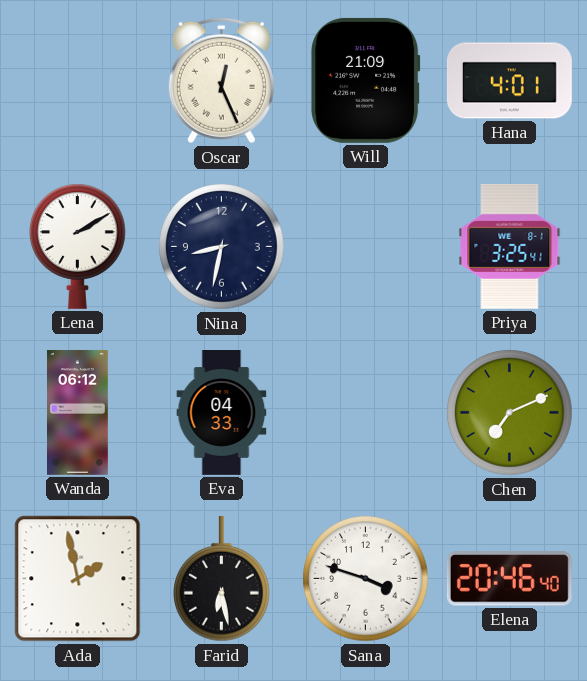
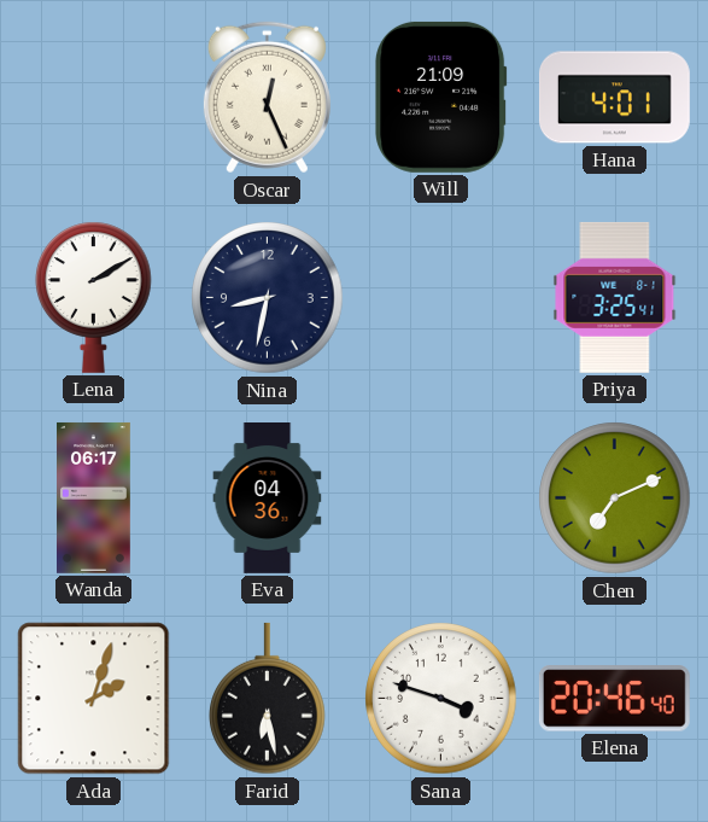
Wanda: 06:12 -> 06:17
Eva: 04:33 -> 04:36
Ada: 1:58 -> 2:03
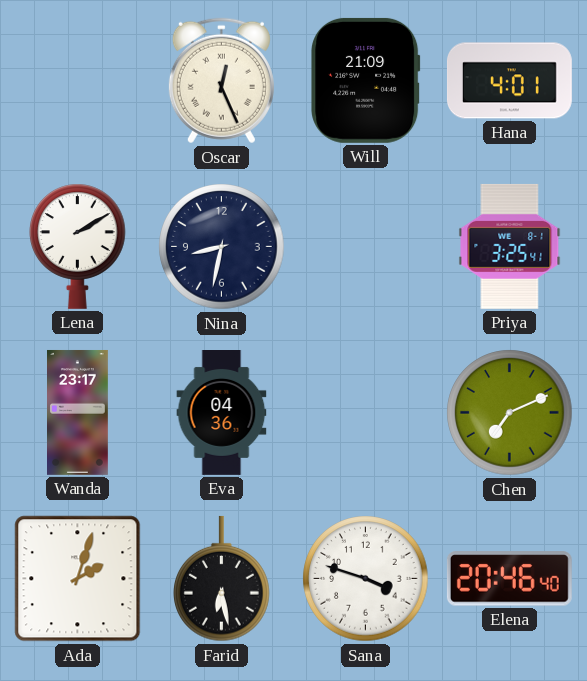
Wanda: 06:17 -> 23:17
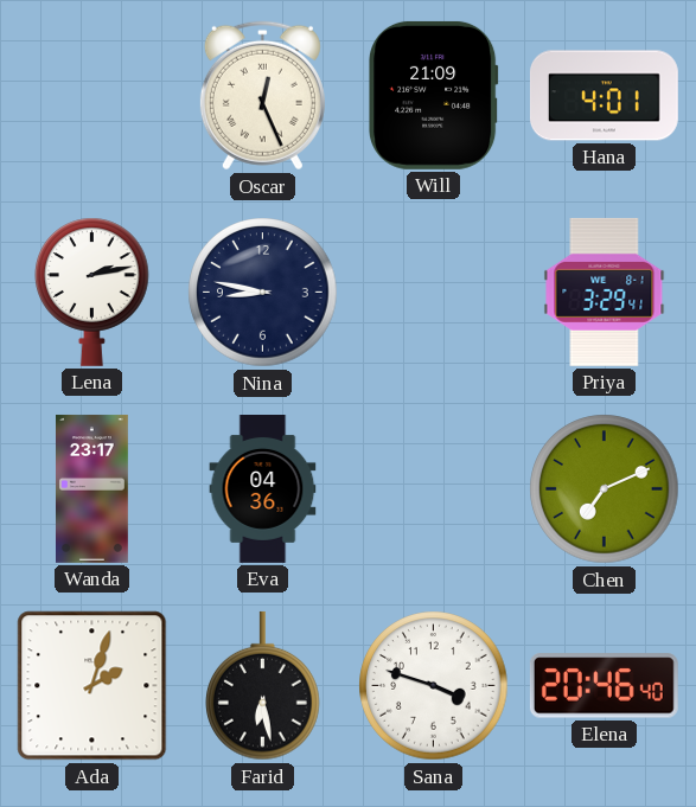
Lena: 2:10 -> 2:13
Nina: 8:32 -> 8:47
Priya: 3:25 -> 3:29
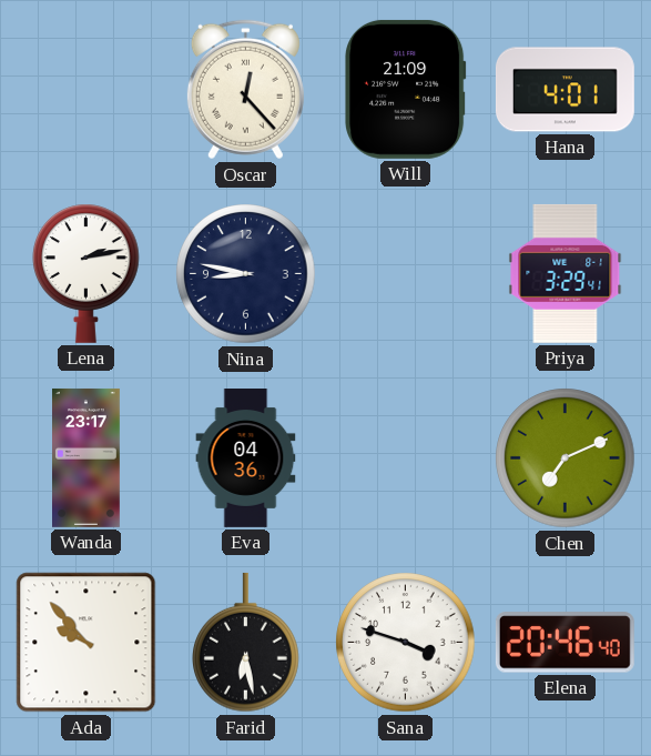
Oscar: 12:26 -> 12:23
Ada: 2:03 -> 9:53
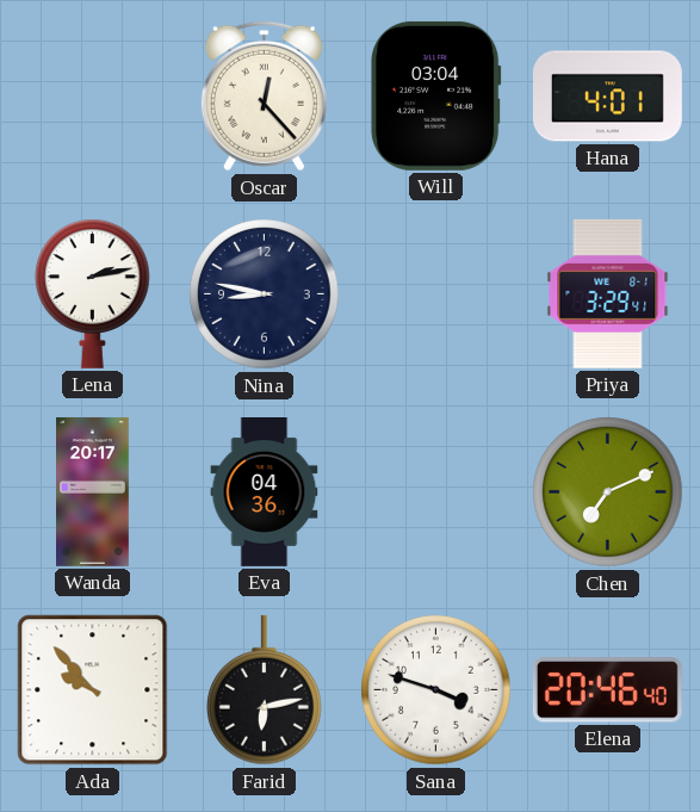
Will: 21:09 -> 03:04
Wanda: 23:17 -> 20:17
Farid: 6:28 -> 6:13
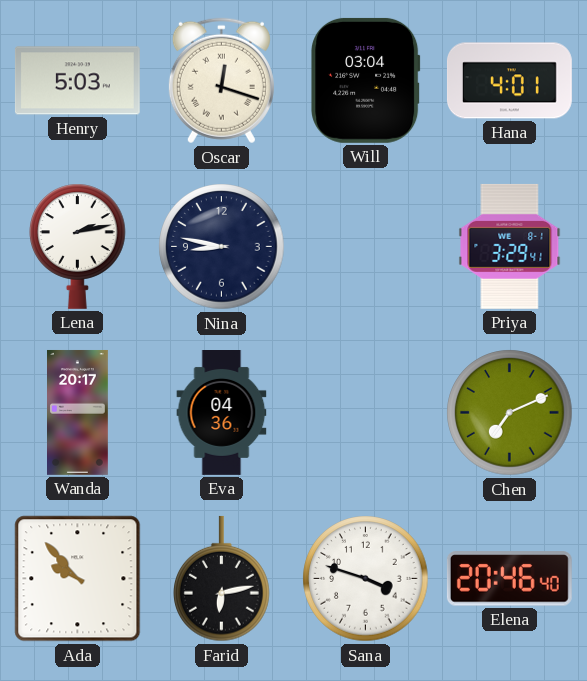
Henry: none -> 5:03
Oscar: 12:23 -> 12:18
